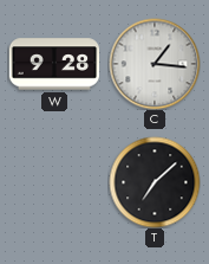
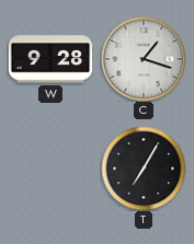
C: 1:16 -> 1:18
T: 7:08 -> 7:05
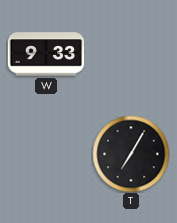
W: 9:28 -> 9:33
C: 1:18 -> none
